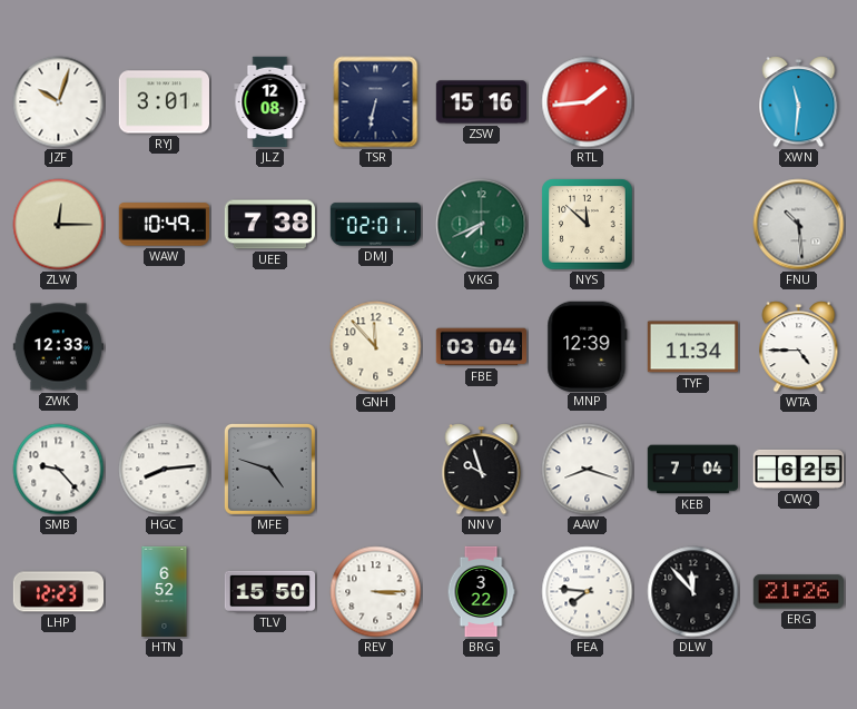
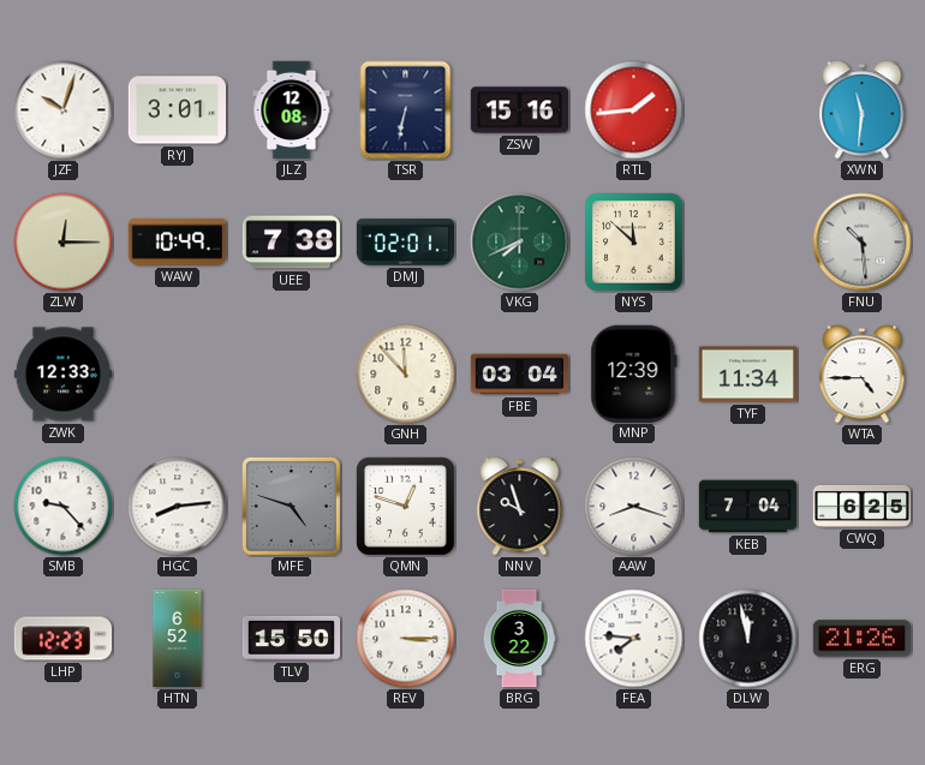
QMN: none -> 12:48
DLW: 11:53 -> 11:58
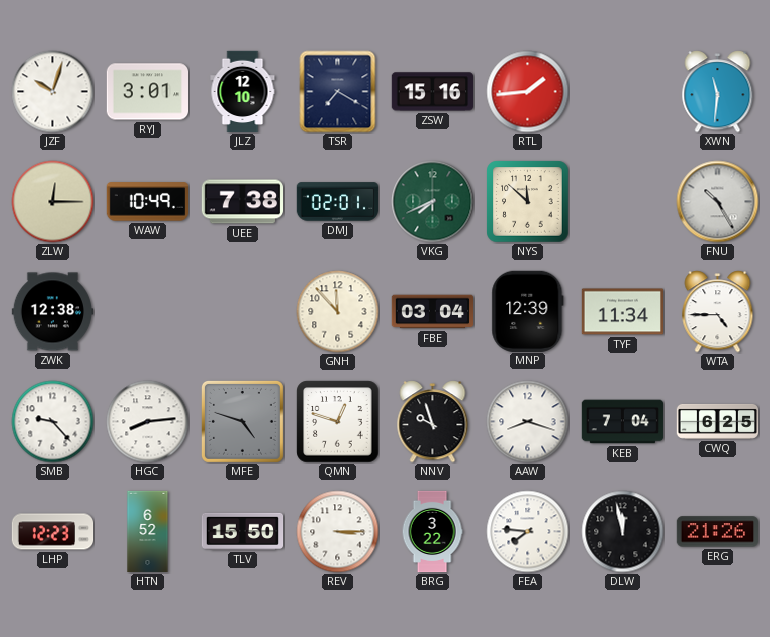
JLZ: 12:08 -> 12:10
TSR: 6:32 -> 7:20
FNU: 10:29 -> 10:25
ZWK: 12:33 -> 12:38
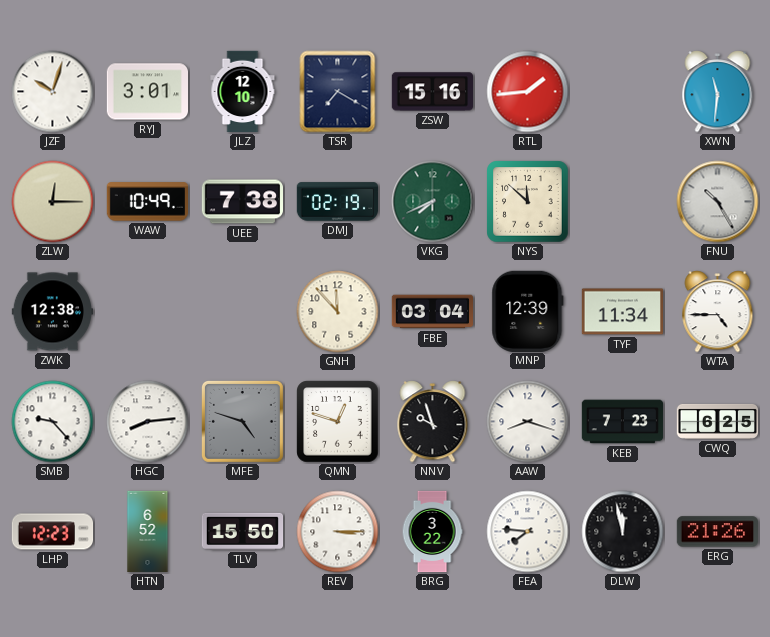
DMJ: 02:01 -> 02:19
KEB: 7:04 -> 7:23
